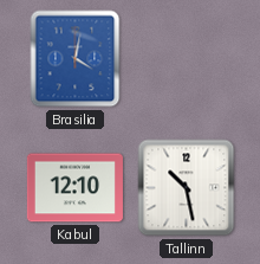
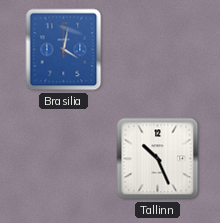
Kabul: 12:10 -> none
Tallinn: 10:28 -> 10:26
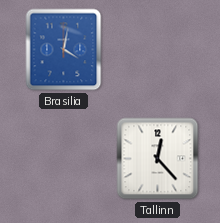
Tallinn: 10:26 -> 12:23
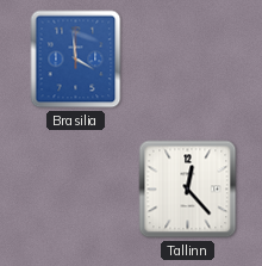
Brasilia: 4:02 -> 3:59
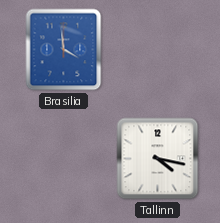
Tallinn: 12:23 -> 4:17
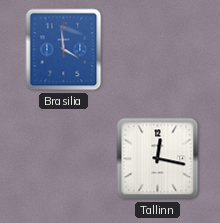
Tallinn: 4:17 -> 12:17
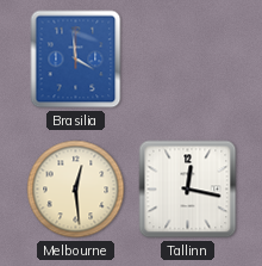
Melbourne: none -> 12:29
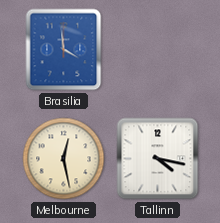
Melbourne: 12:29 -> 12:28
Tallinn: 12:17 -> 4:17
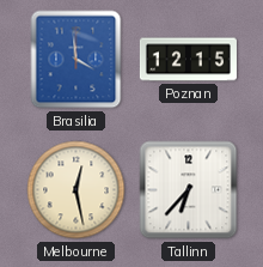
Poznan: none -> 12:15
Tallinn: 4:17 -> 6:37
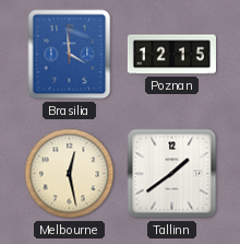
Tallinn: 6:37 -> 1:39
